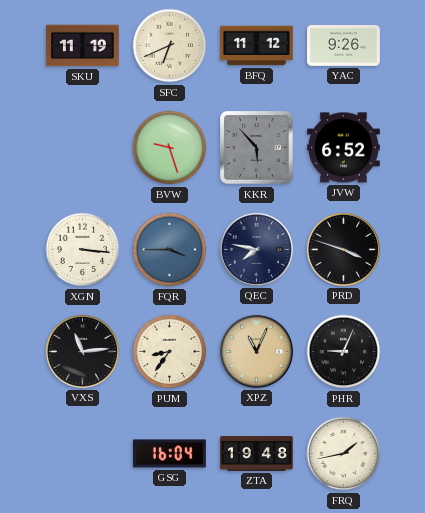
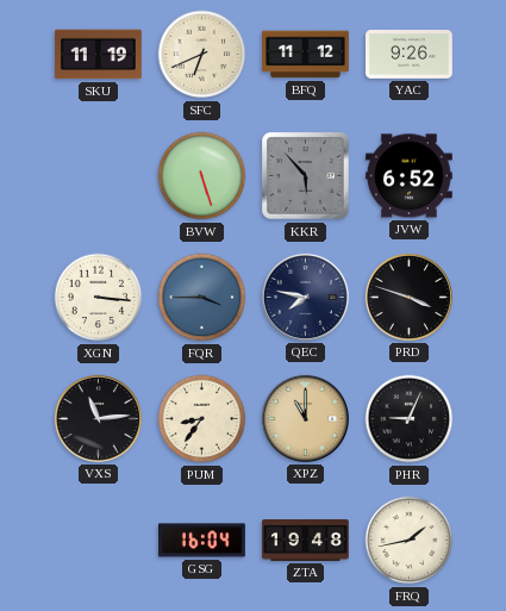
BVW: 9:27 -> 5:27
XPZ: 11:04 -> 11:00
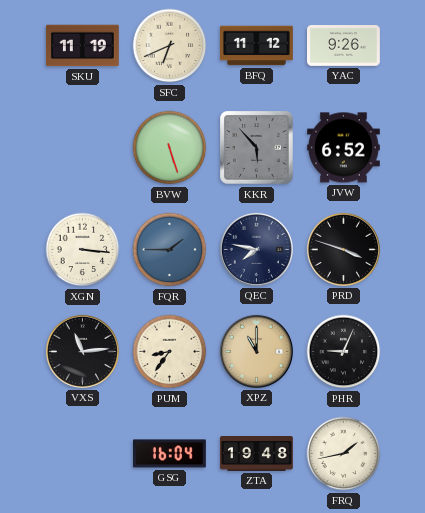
FQR: 3:45 -> 1:45
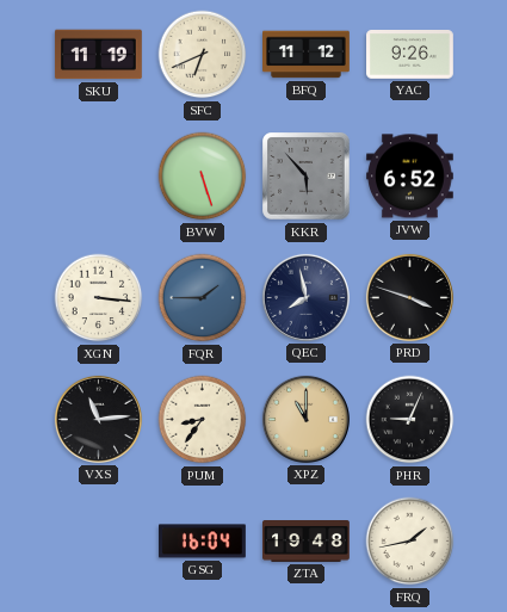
QEC: 7:47 -> 7:58
